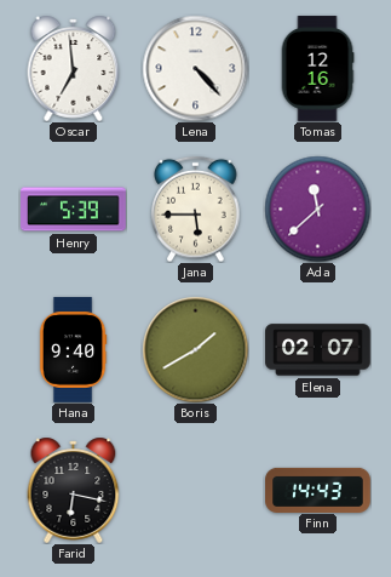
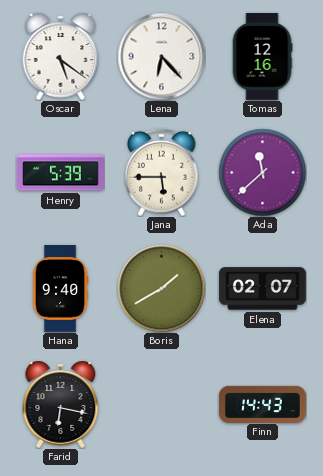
Oscar: 6:59 -> 5:21
Lena: 4:23 -> 6:23
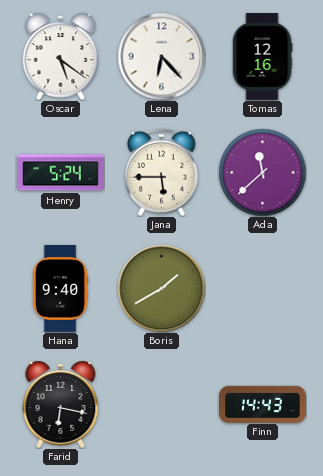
Henry: 5:39 -> 5:24
Elena: 02:07 -> none
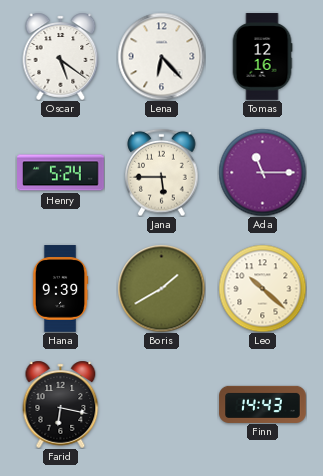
Ada: 11:38 -> 11:15
Hana: 9:40 -> 9:39
Leo: none -> 10:22
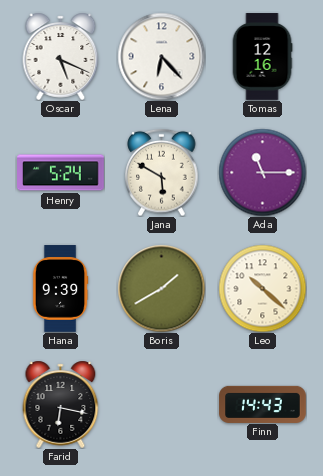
Oscar: 5:21 -> 5:19
Jana: 5:45 -> 5:50
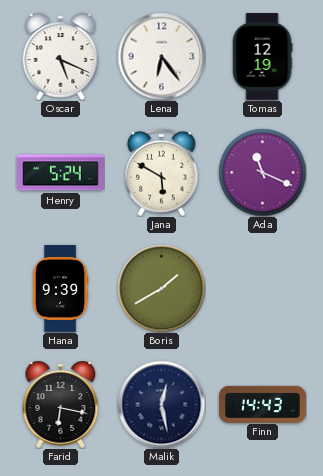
Lena: 6:23 -> 6:24
Tomas: 12:16 -> 12:19
Ada: 11:15 -> 11:19
Leo: 10:22 -> none
Malik: none -> 12:28
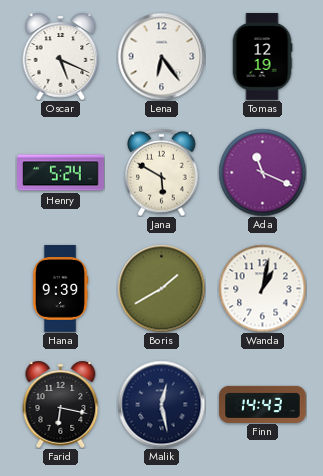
Wanda: none -> 1:02
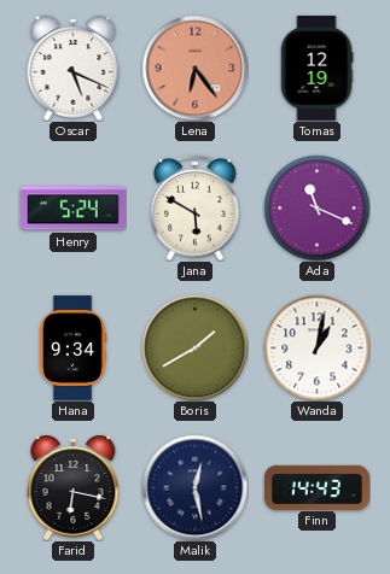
Lena dial: white -> salmon
Hana: 9:39 -> 9:34
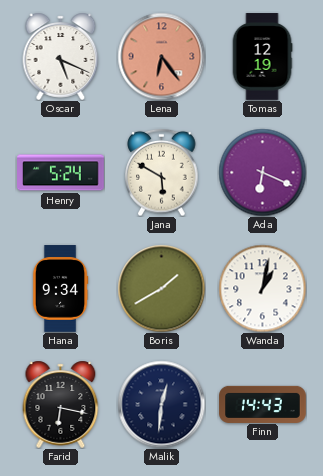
Ada: 11:19 -> 6:19
Malik: 12:28 -> 12:31
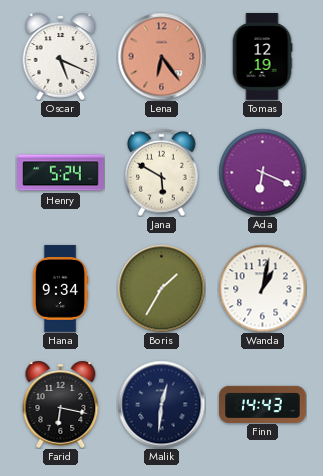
Boris: 1:40 -> 1:35
